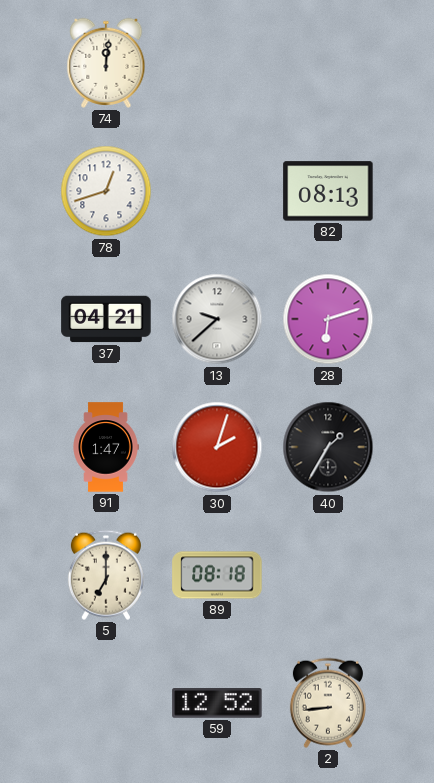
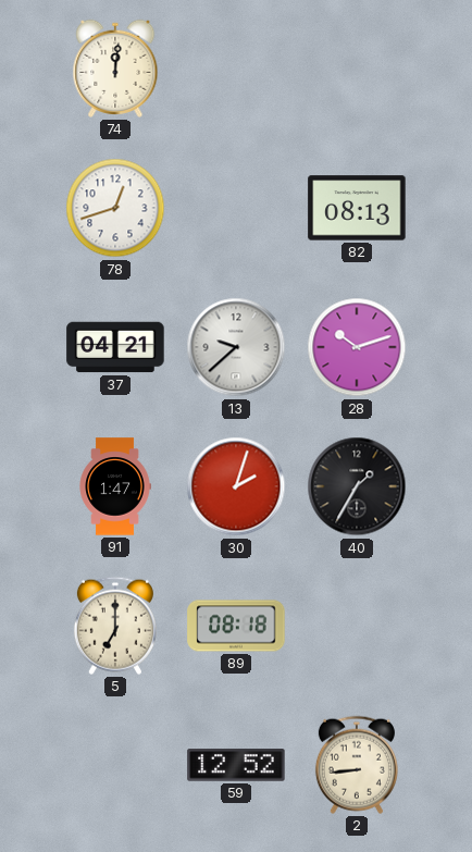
28: 6:12 -> 10:12
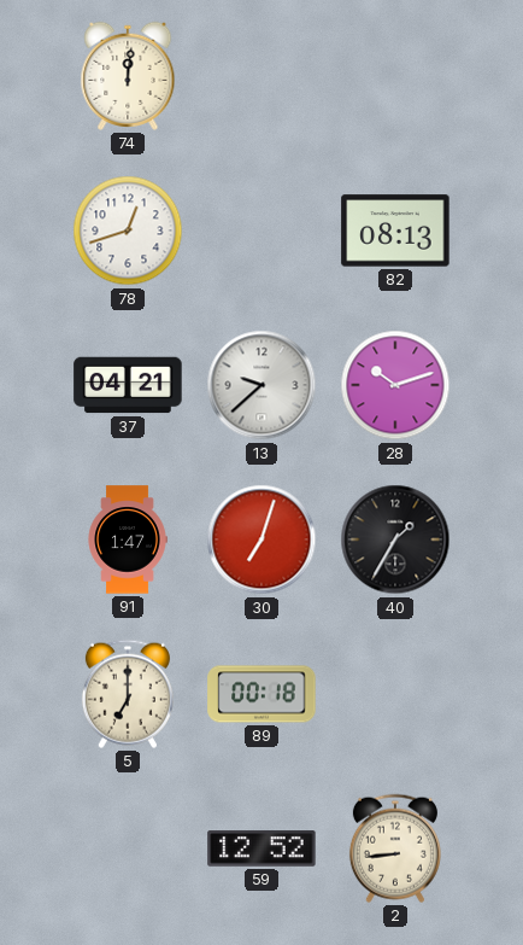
30: 2:03 -> 7:03
89: 08:18 -> 00:18
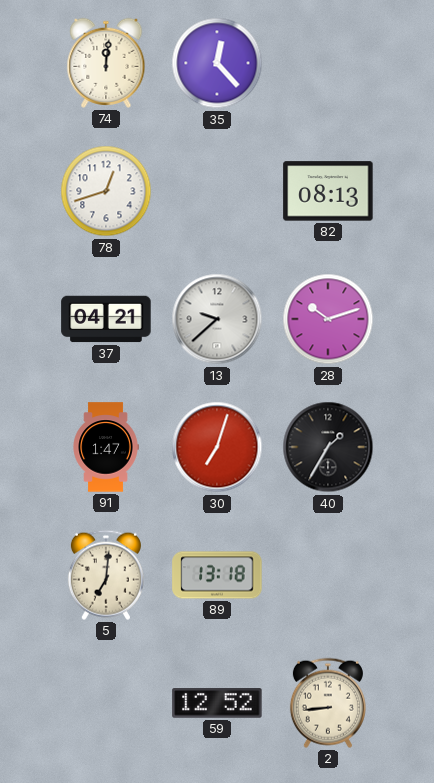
35: none -> 12:23
5: 7:00 -> 7:01
89: 00:18 -> 13:18
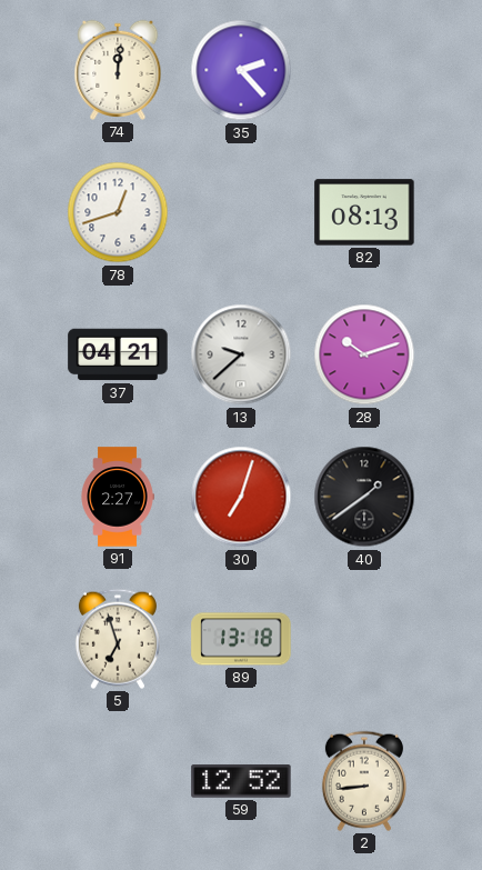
35: 12:23 -> 2:23
91: 1:47 -> 2:27
40: 1:35 -> 1:39
5: 7:01 -> 6:57
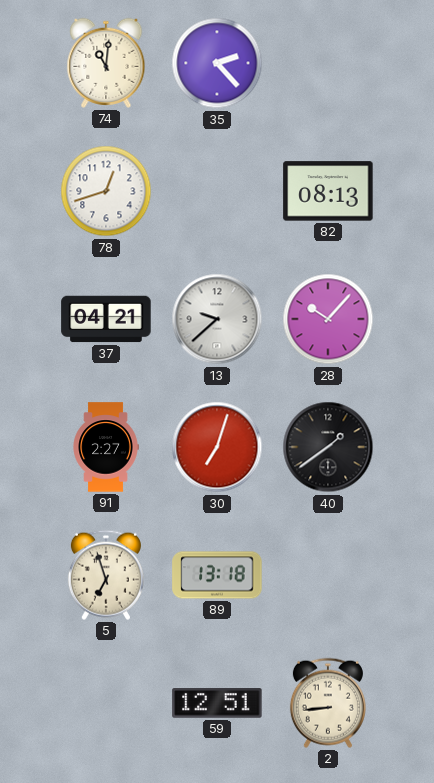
74: 12:01 -> 11:01
28: 10:12 -> 10:07
59: 12:52 -> 12:51
